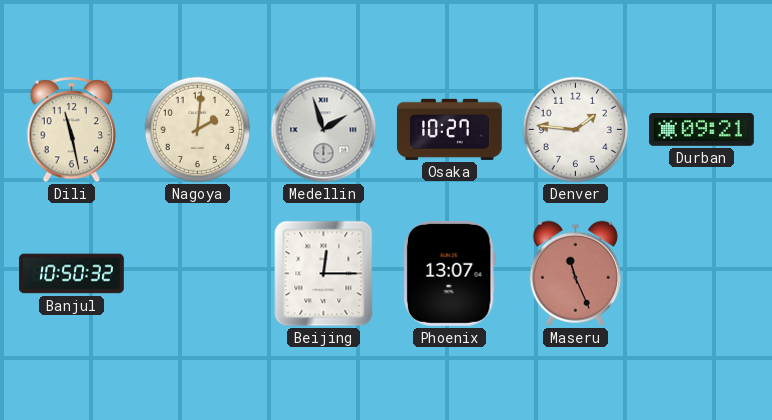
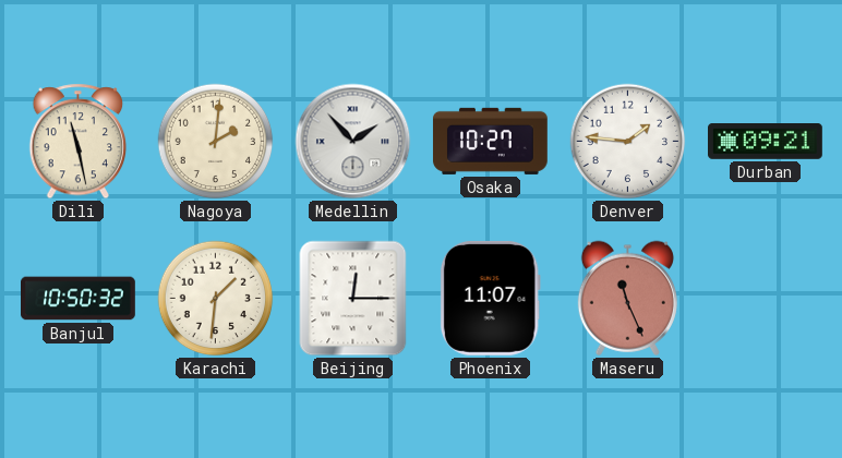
Medellin: 1:57 -> 1:53
Karachi: none -> 1:31
Phoenix: 13:07 -> 11:07
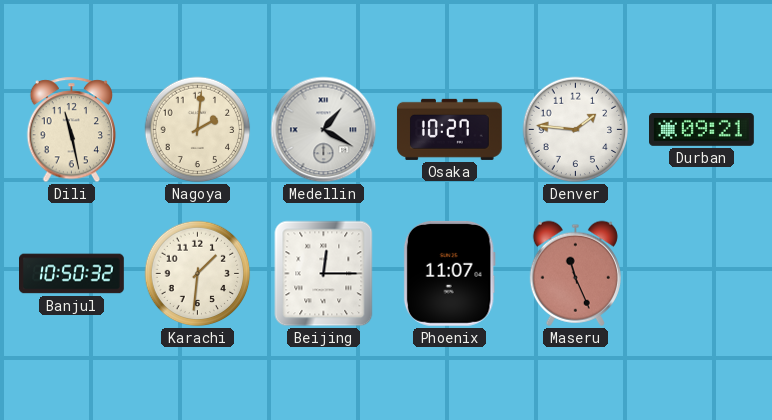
Medellin: 1:53 -> 1:20
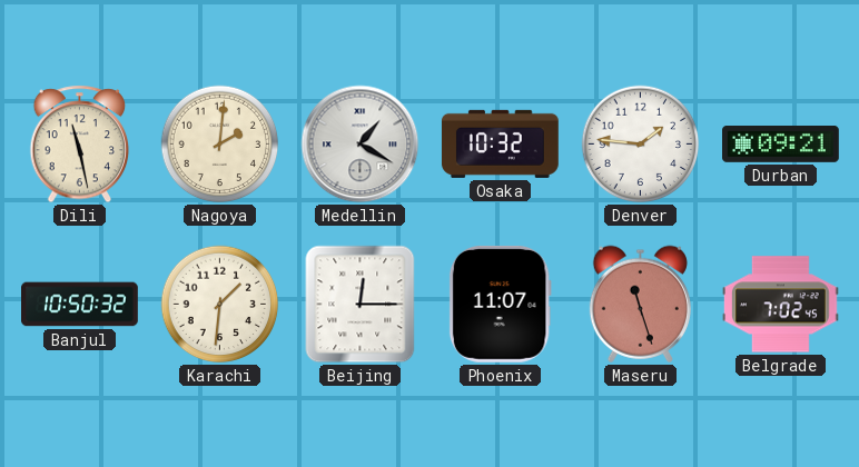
Osaka: 10:27 -> 10:32
Maseru: 11:26 -> 11:27
Belgrade: none -> 7:02
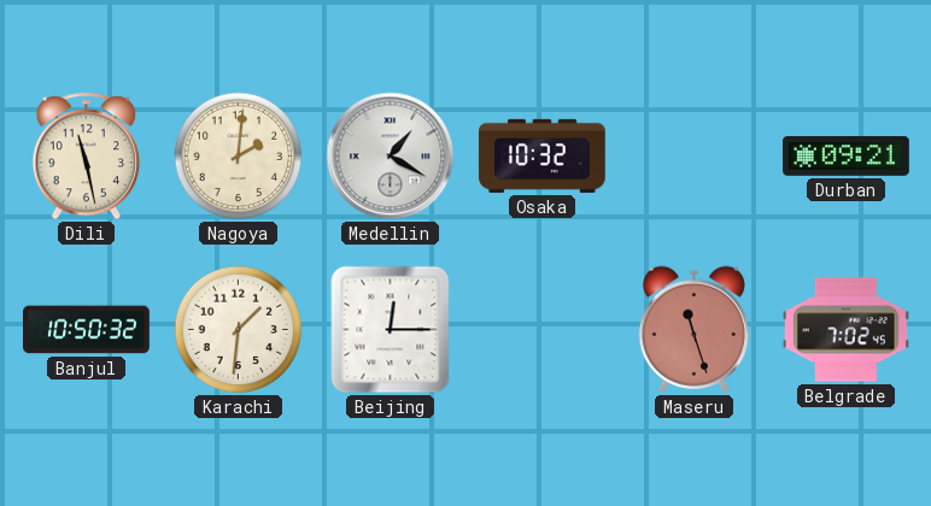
Denver: 1:46 -> none
Phoenix: 11:07 -> none
